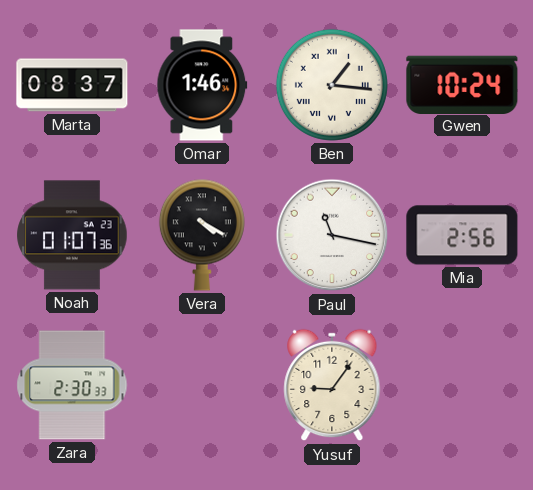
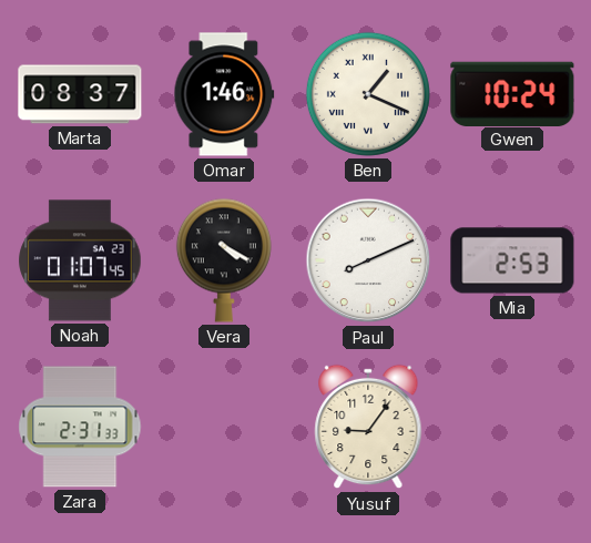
Ben: 1:16 -> 1:19
Noah: 01:07:36 -> 01:07:45
Paul: 11:17 -> 8:11
Mia: 2:56 -> 2:53
Zara: 2:30 -> 2:31
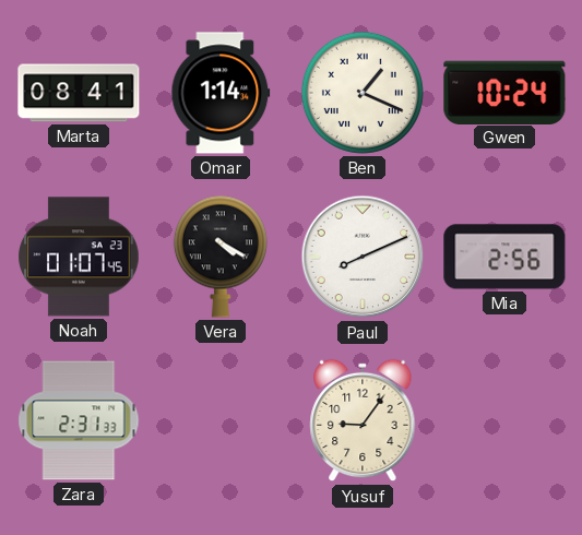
Marta: 08:37 -> 08:41
Omar: 1:46 -> 1:14
Mia: 2:53 -> 2:56
